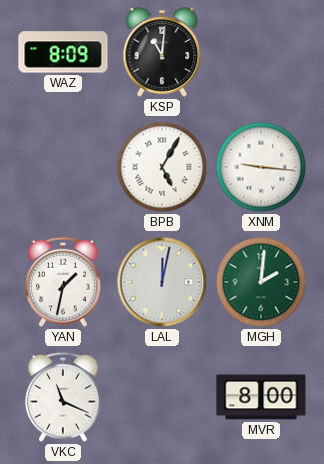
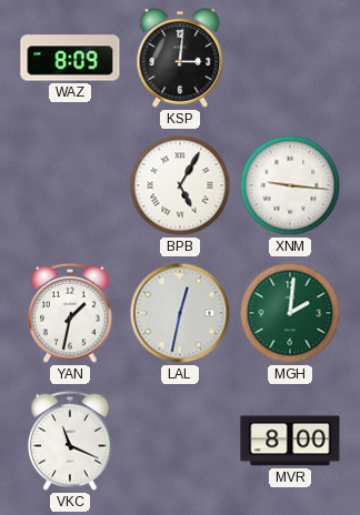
KSP: 11:01 -> 3:01
LAL: 12:02 -> 12:32
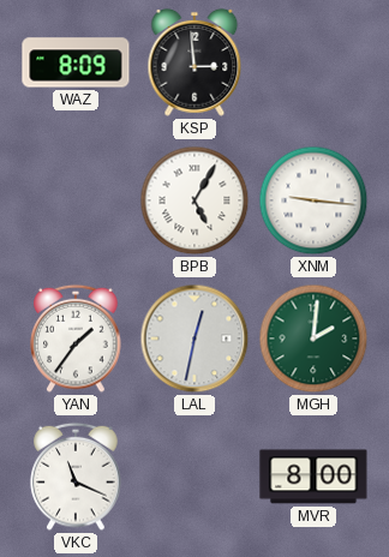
KSP: 3:01 -> 2:59
YAN: 1:32 -> 1:36
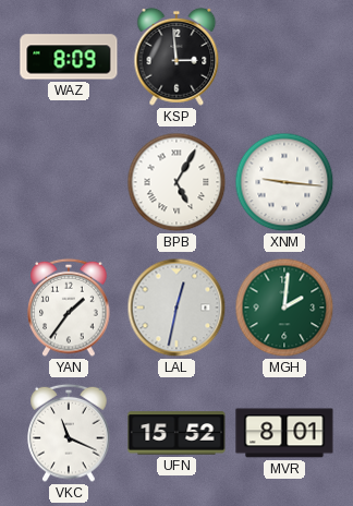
UFN: none -> 15:52
MVR: 8:00 -> 8:01
